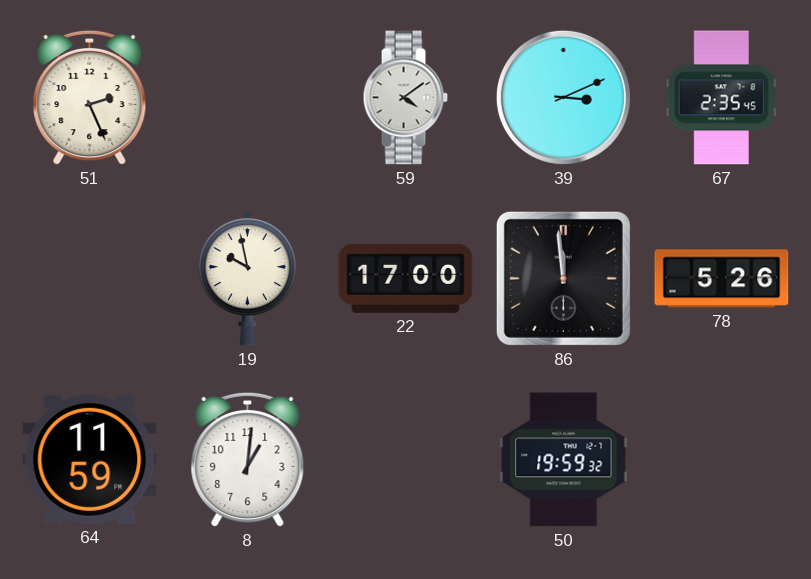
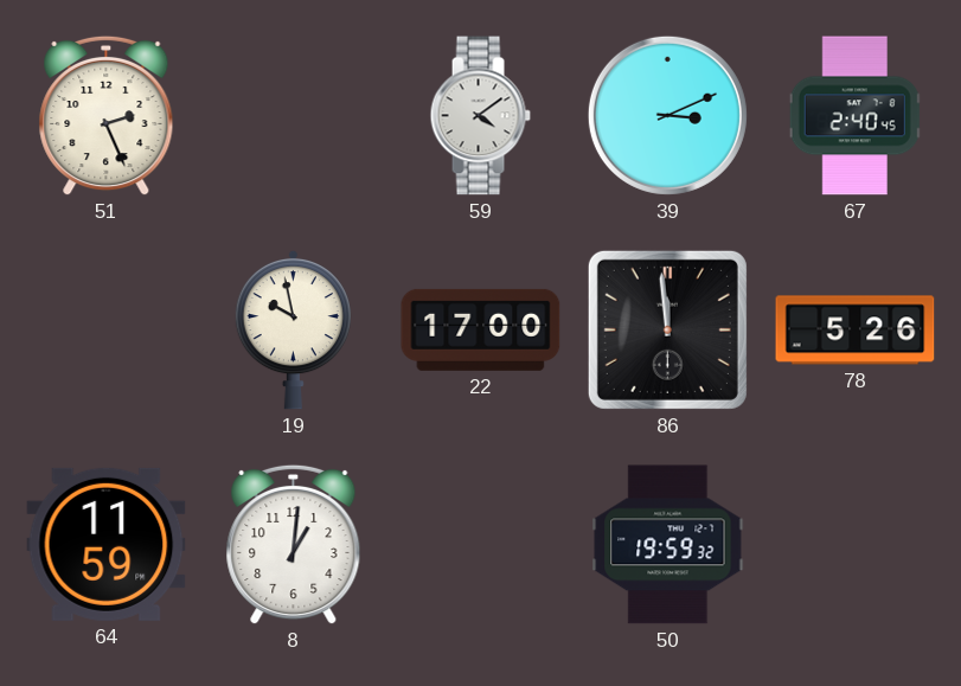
67: 2:35 -> 2:40
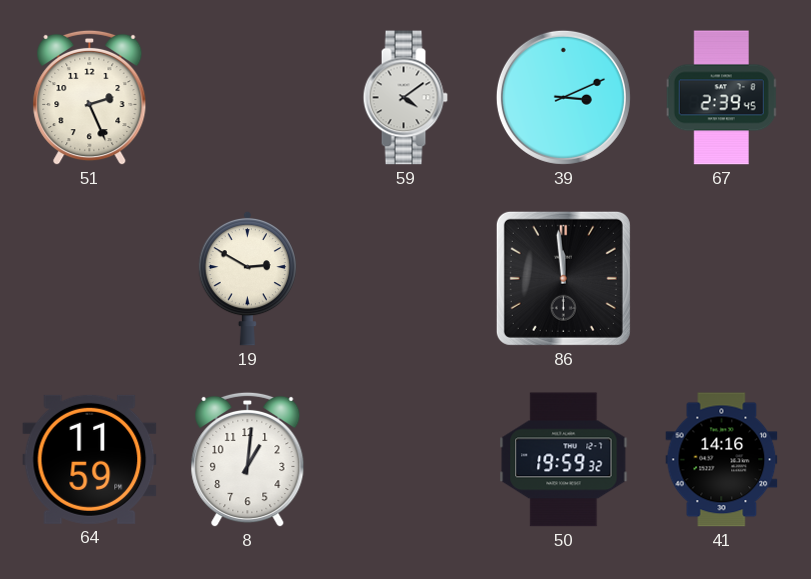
67: 2:40 -> 2:39
19: 9:58 -> 2:50
22: 17:00 -> none
78: 5:26 -> none
41: none -> 14:16
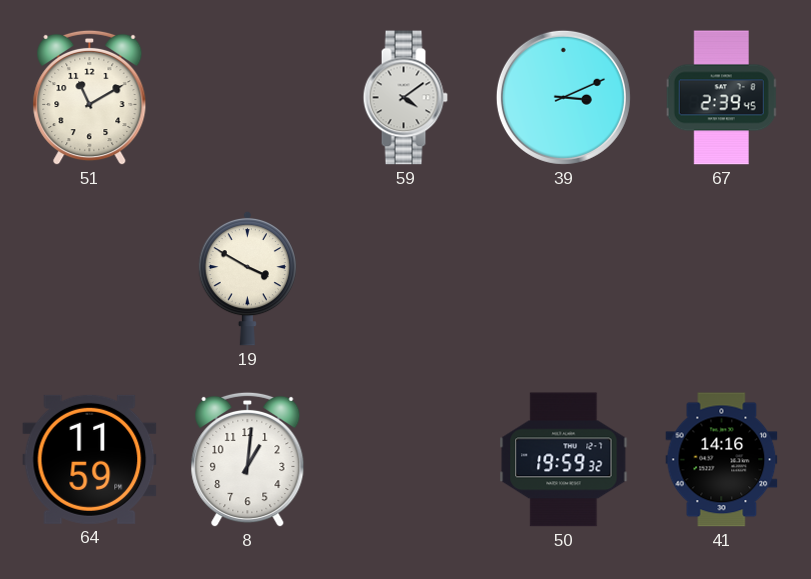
51: 2:26 -> 11:10
19: 2:50 -> 3:50
86: 11:59 -> none
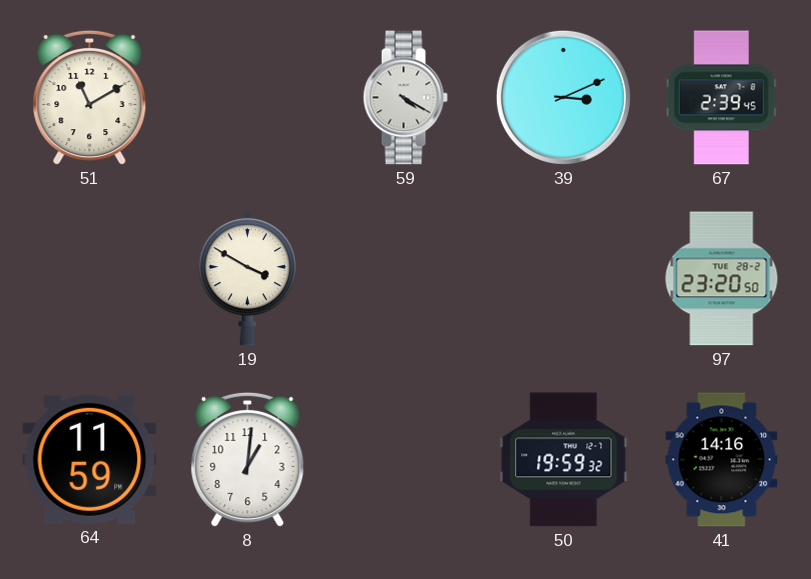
59: 4:09 -> 4:20
97: none -> 23:20
